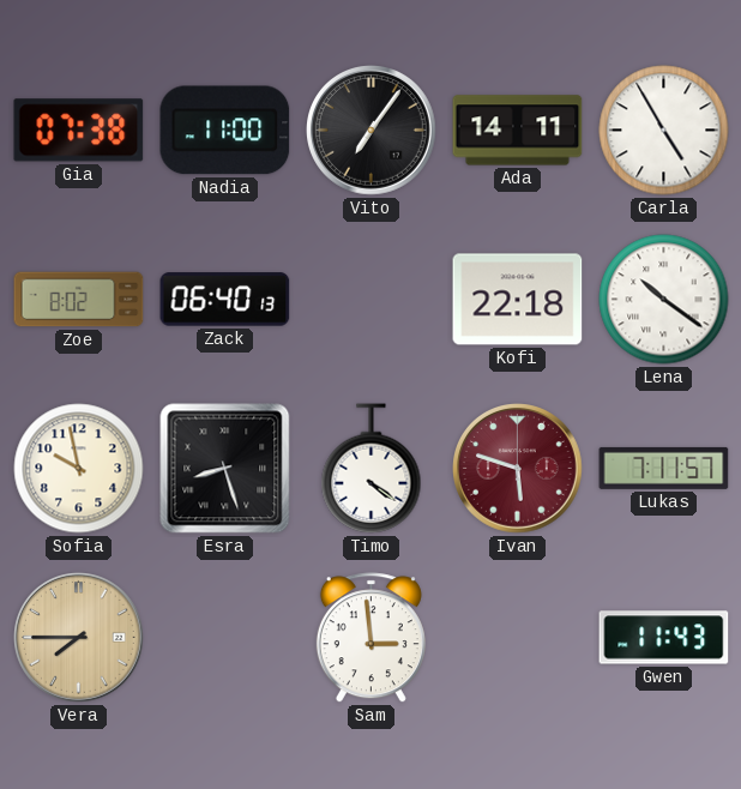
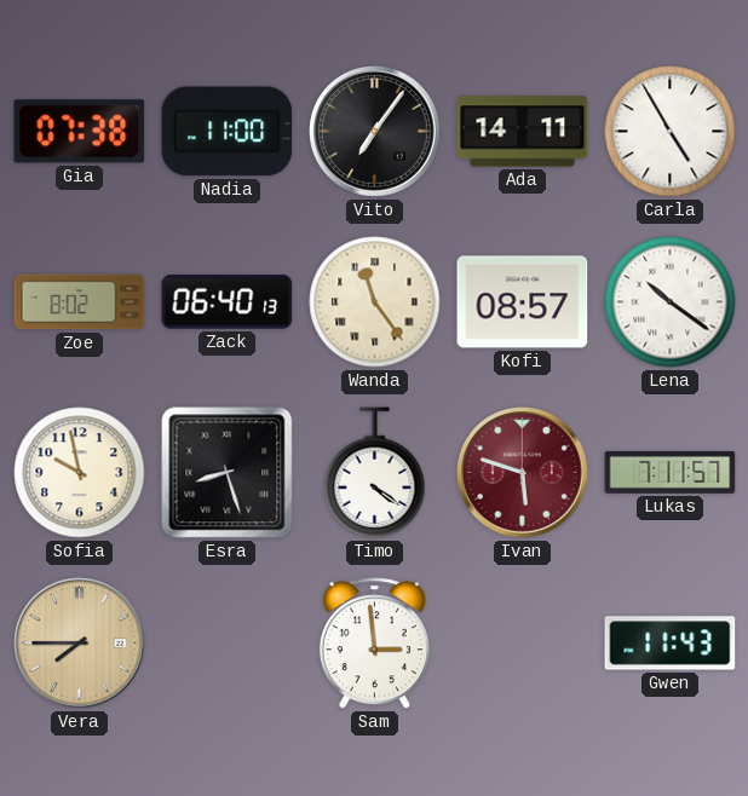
Wanda: none -> 11:24
Kofi: 22:18 -> 08:57
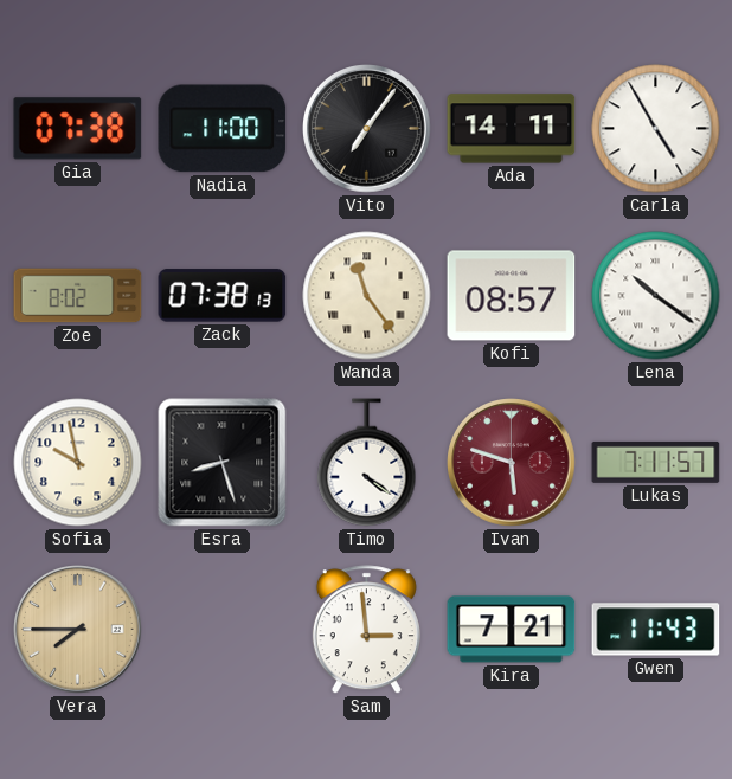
Zack: 06:40 -> 07:38
Kira: none -> 7:21
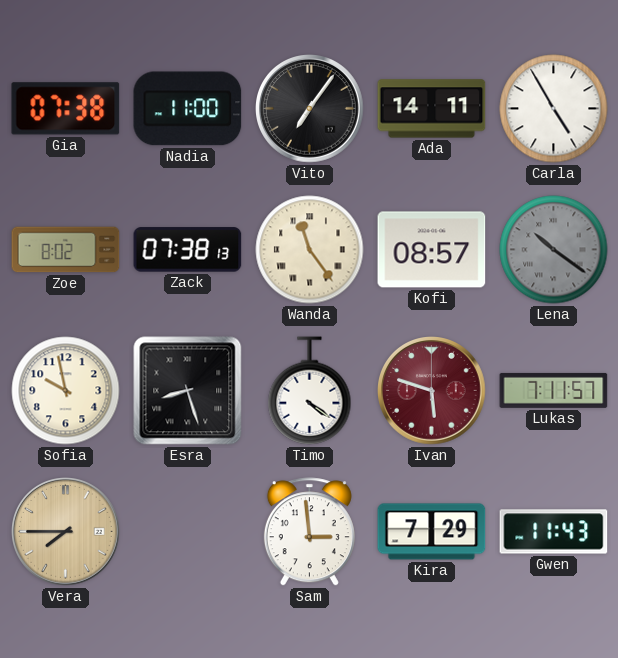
Lena dial: white -> grey
Kira: 7:21 -> 7:29
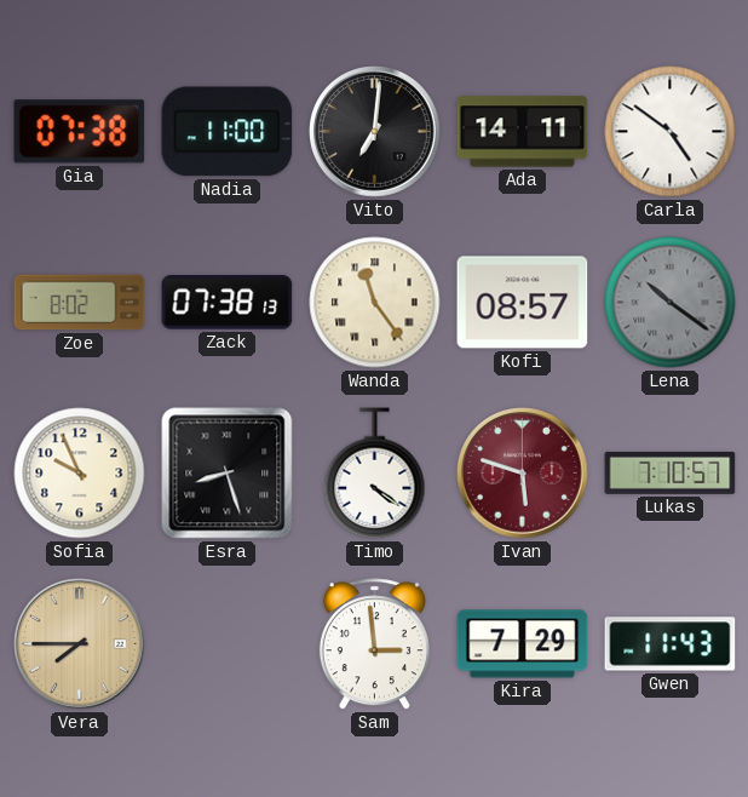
Vito: 7:06 -> 7:01
Carla: 4:55 -> 4:51
Sofia: 9:58 -> 9:56
Lukas: 7:11 -> 7:10
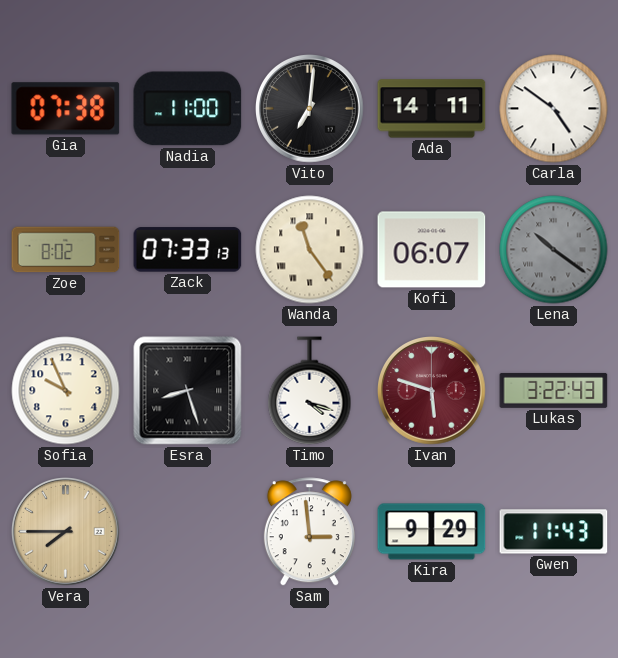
Zack: 07:38 -> 07:33
Kofi: 08:57 -> 06:07
Timo: 4:21 -> 4:18
Lukas: 7:10 -> 3:22
Kira: 7:29 -> 9:29
